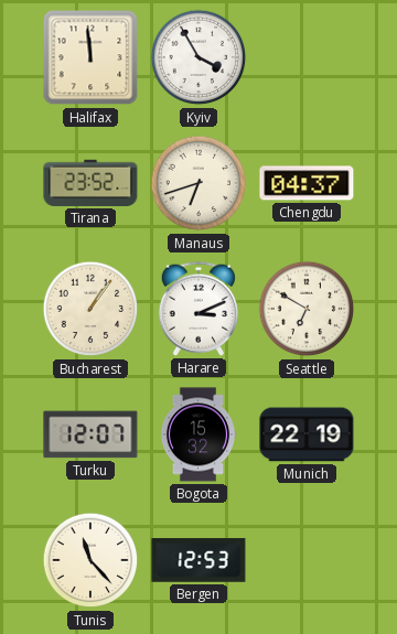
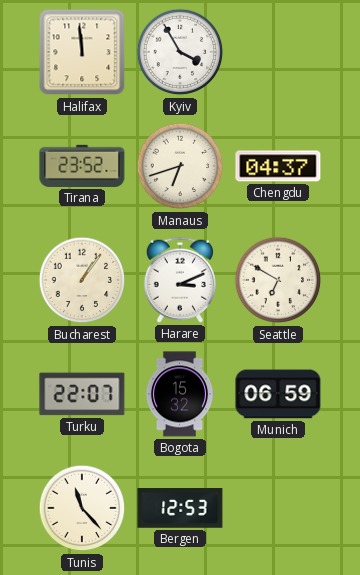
Turku: 12:07 -> 22:07
Munich: 22:19 -> 06:59
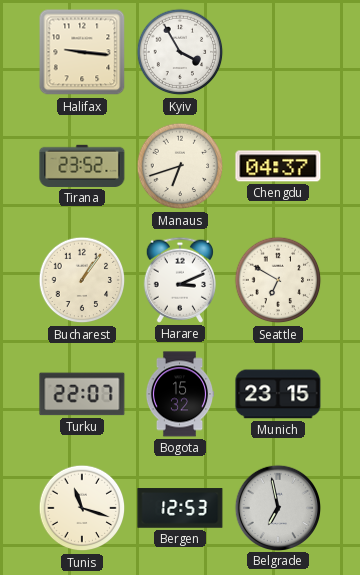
Halifax: 11:59 -> 9:16
Munich: 06:59 -> 23:15
Tunis: 11:23 -> 11:18
Belgrade: none -> 6:58
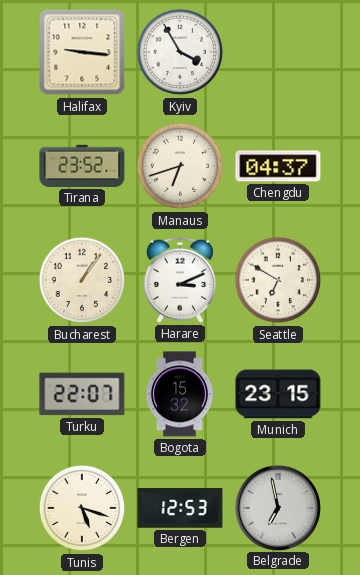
Tunis: 11:18 -> 5:18
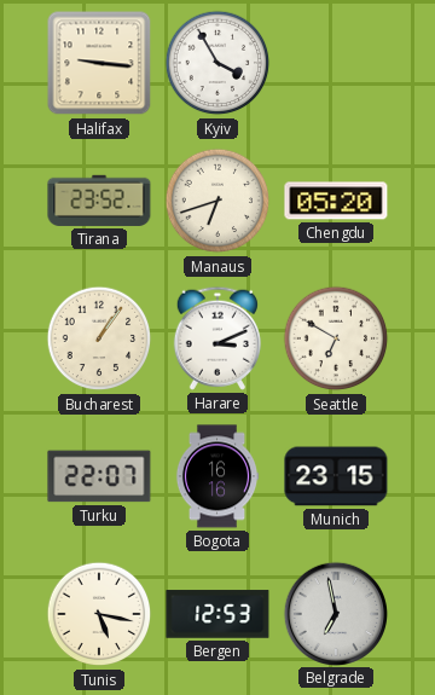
Chengdu: 04:37 -> 05:20
Bogota: 15:32 -> 16:16
Tunis: 5:18 -> 5:17
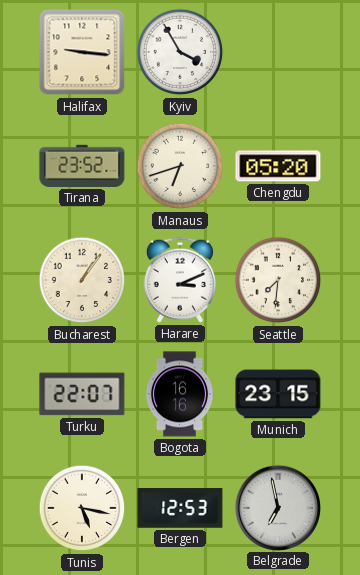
Seattle: 6:50 -> 7:31
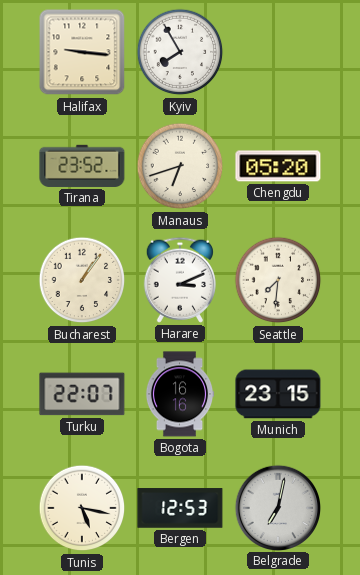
Kyiv: 3:55 -> 7:55
Belgrade: 6:58 -> 7:02
